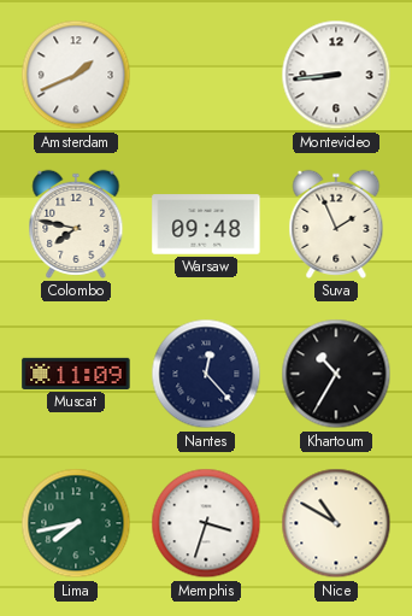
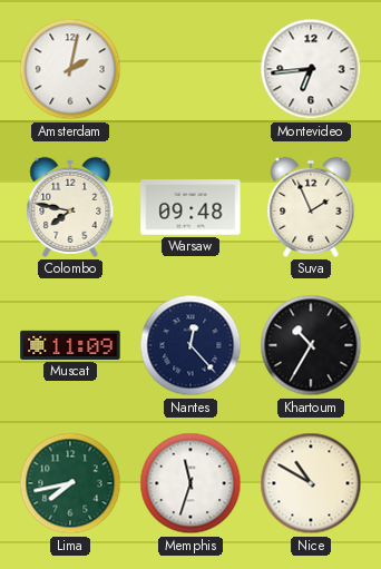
Amsterdam: 1:41 -> 2:02
Montevideo: 8:44 -> 6:44
Memphis: 3:33 -> 11:33
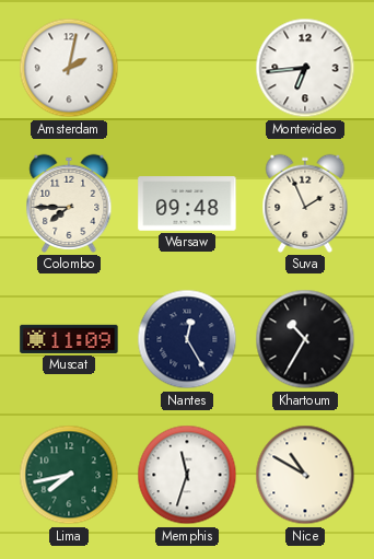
Colombo: 7:47 -> 7:45
Nantes: 12:23 -> 12:25
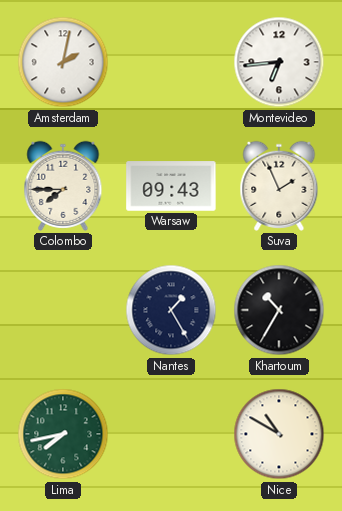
Warsaw: 09:48 -> 09:43
Muscat: 11:09 -> none
Nantes: 12:25 -> 1:25
Memphis: 11:33 -> none
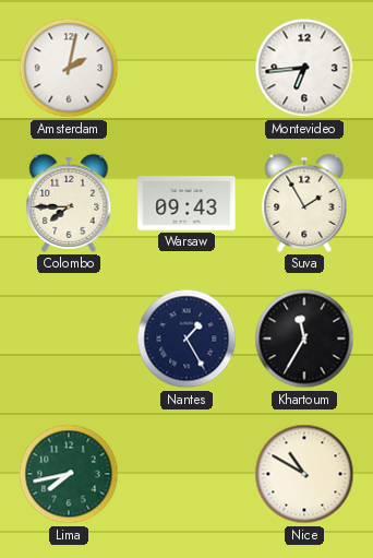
Suva: 1:56 -> 1:55
Khartoum: 10:35 -> 11:35
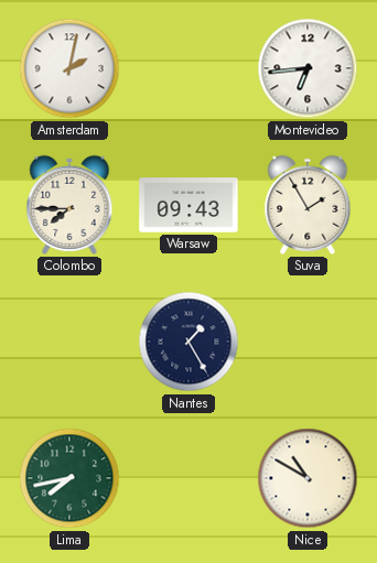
Khartoum: 11:35 -> none
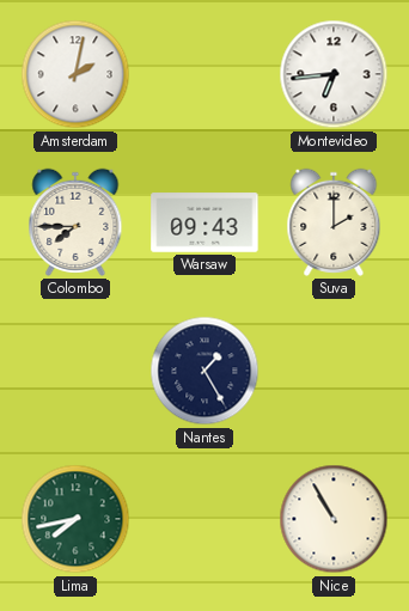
Suva: 1:55 -> 2:00
Nice: 10:50 -> 10:55
